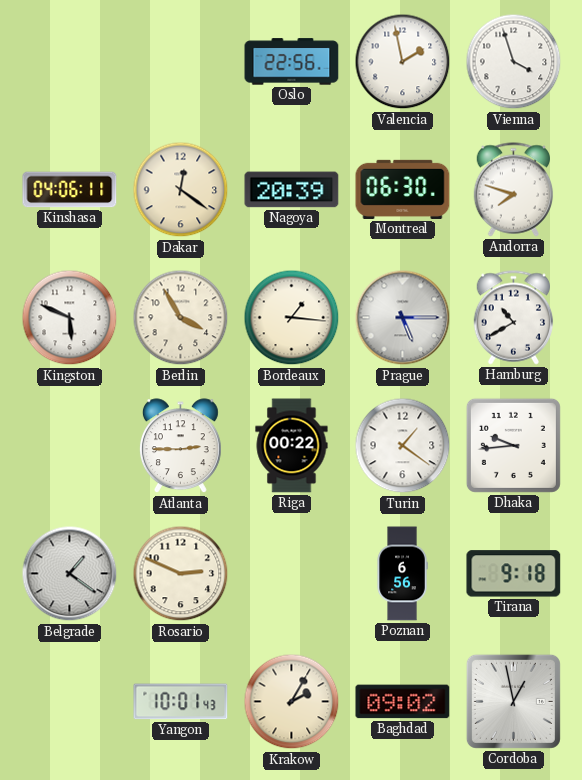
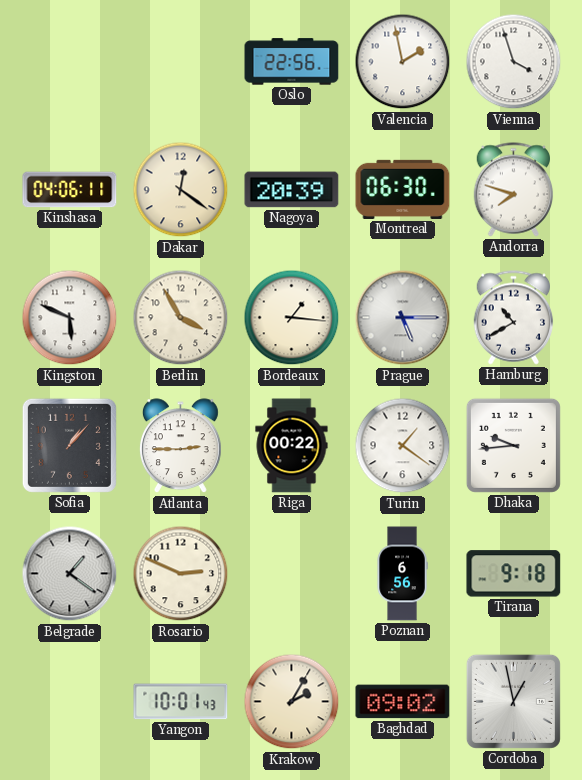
Sofia: none -> 1:07
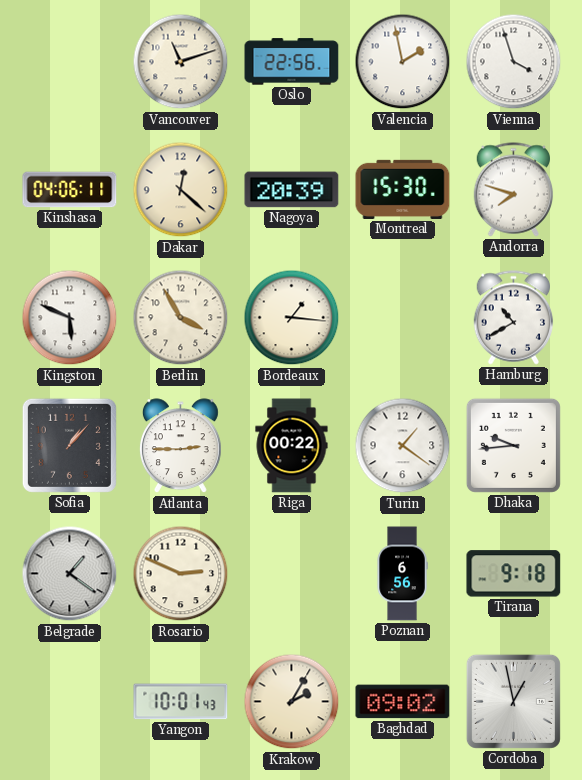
Vancouver: none -> 11:12
Dakar: 12:21 -> 12:22
Montreal: 06:30 -> 15:30
Prague: 5:15 -> none
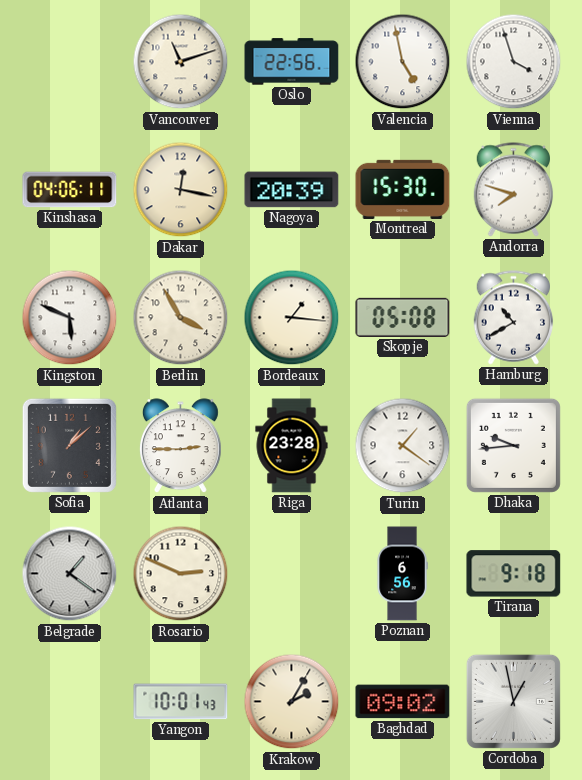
Valencia: 1:58 -> 4:58
Dakar: 12:22 -> 12:17
Skopje: none -> 05:08
Sofia: 1:07 -> 1:08
Riga: 00:22 -> 23:28
